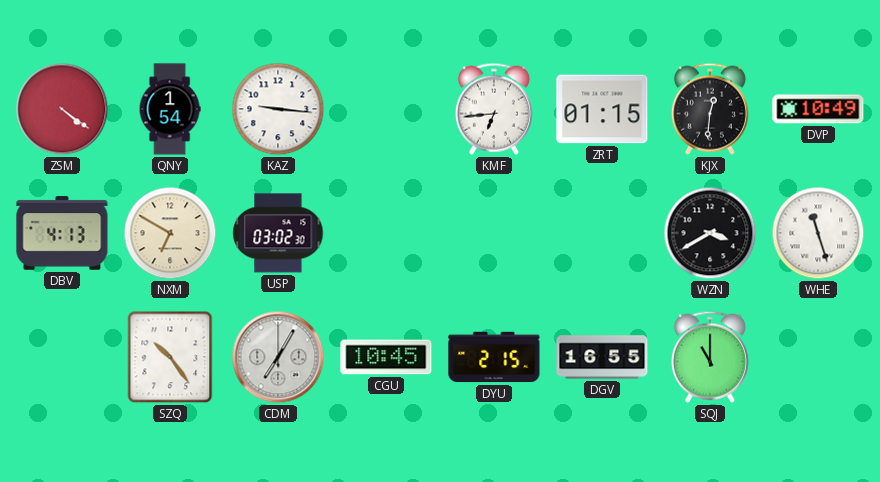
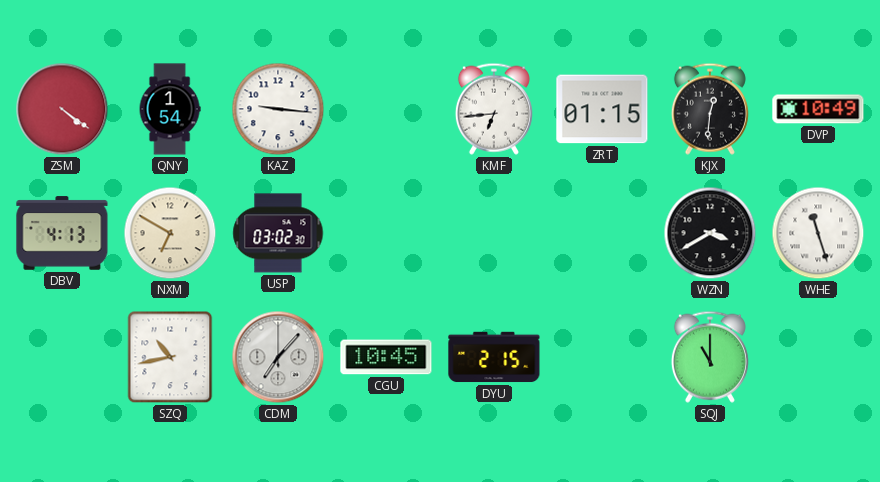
SZQ: 10:24 -> 10:43
CDM: 7:05 -> 7:07
DGV: 16:55 -> none
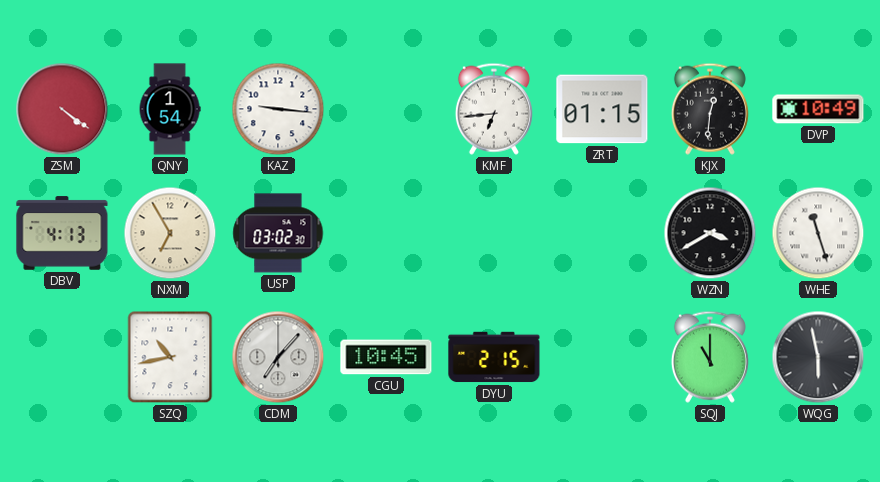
NXM: 6:50 -> 6:55
WQG: none -> 5:58
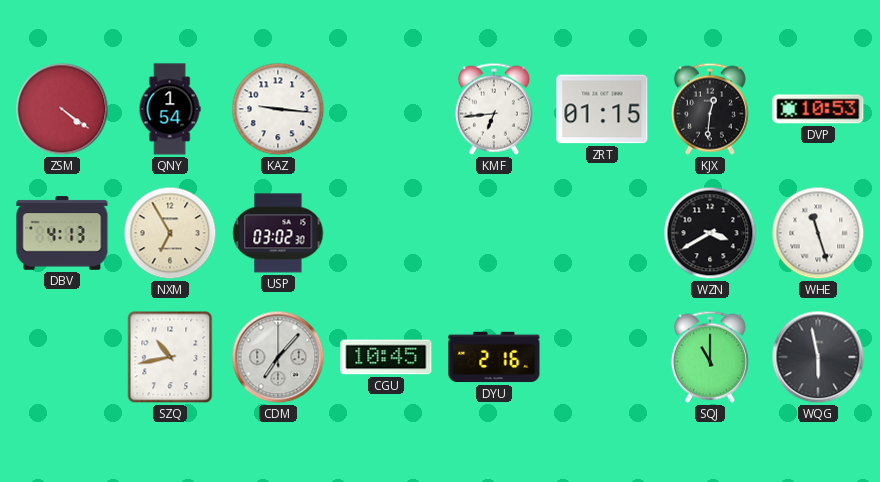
DVP: 10:49 -> 10:53
DYU: 2:15 -> 2:16
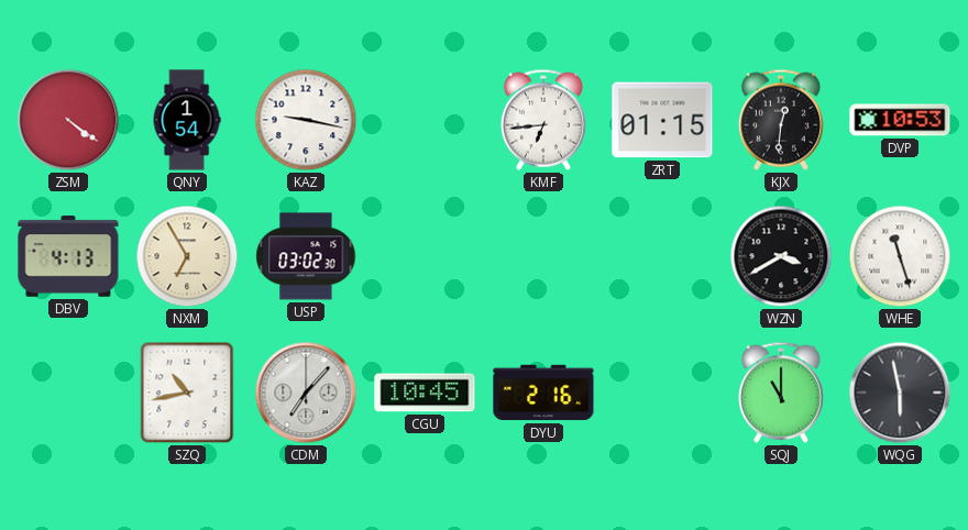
KAZ: 9:16 -> 9:17
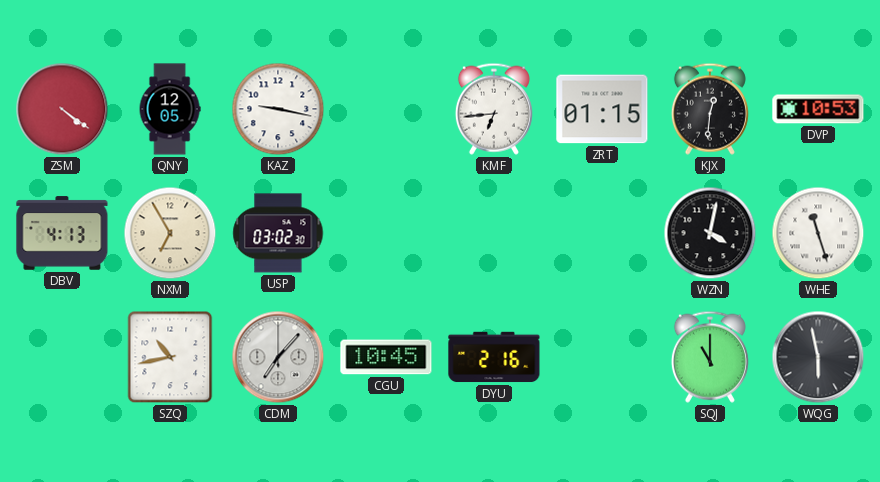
QNY: 1:54 -> 12:05
WZN: 3:40 -> 4:02
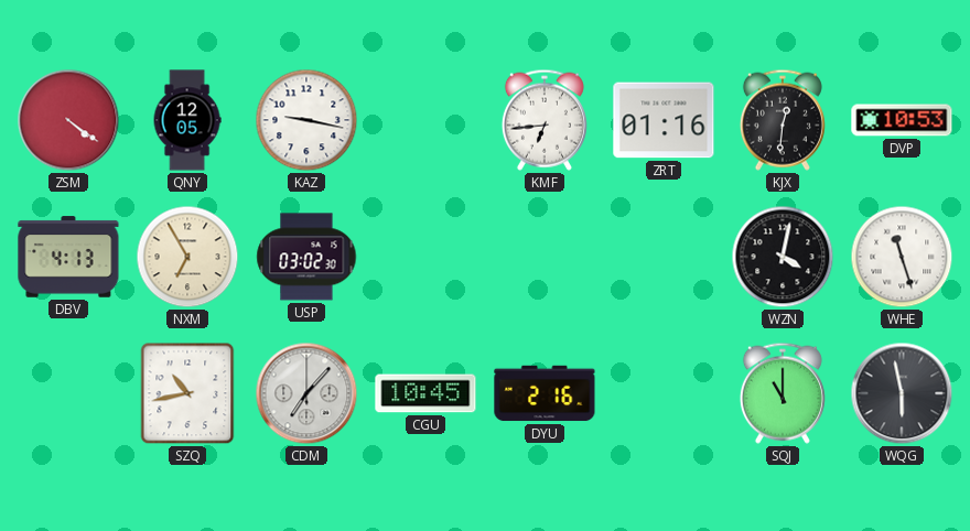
ZRT: 01:15 -> 01:16
